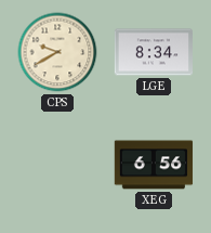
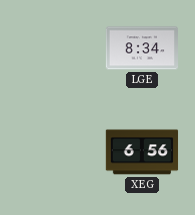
CPS: 9:40 -> none
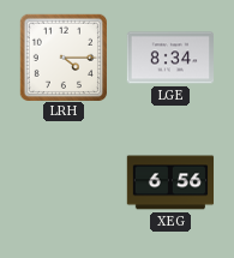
LRH: none -> 4:15
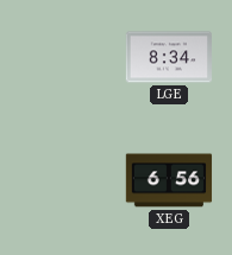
LRH: 4:15 -> none
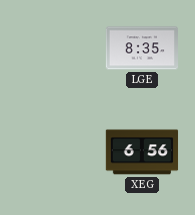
LGE: 8:34 -> 8:35
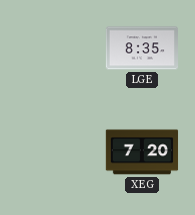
XEG: 6:56 -> 7:20
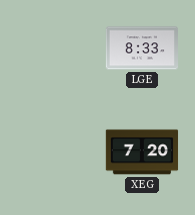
LGE: 8:35 -> 8:33
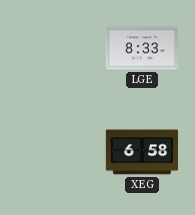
XEG: 7:20 -> 6:58
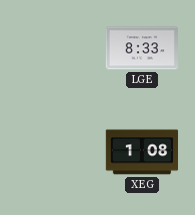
XEG: 6:58 -> 1:08
